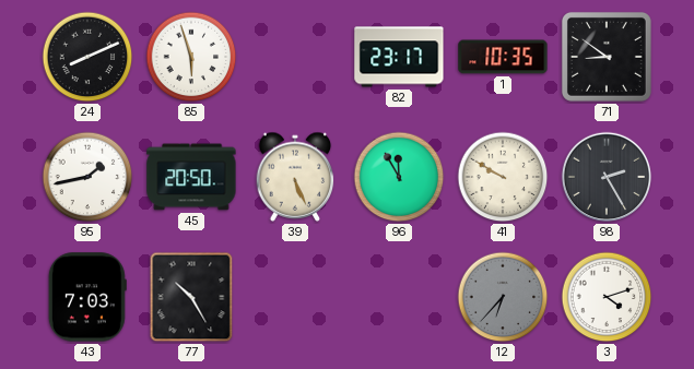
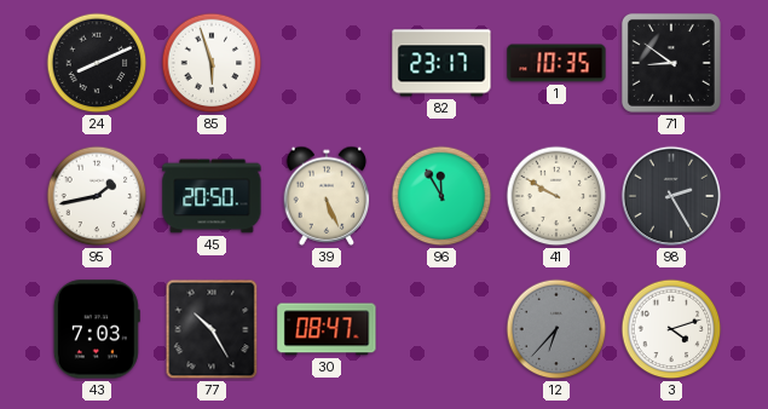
30: none -> 08:47
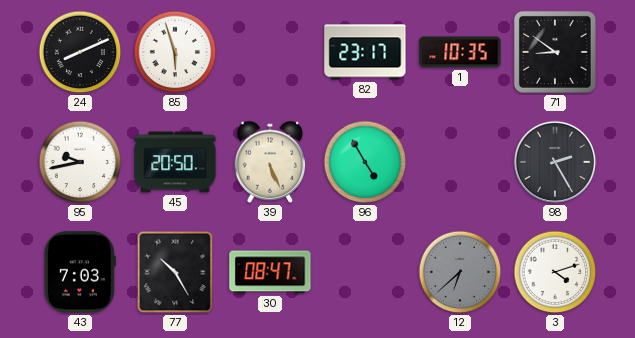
95: 1:43 -> 9:43
96: 11:55 -> 4:55
41: 9:50 -> none
12: 6:37 -> 6:38
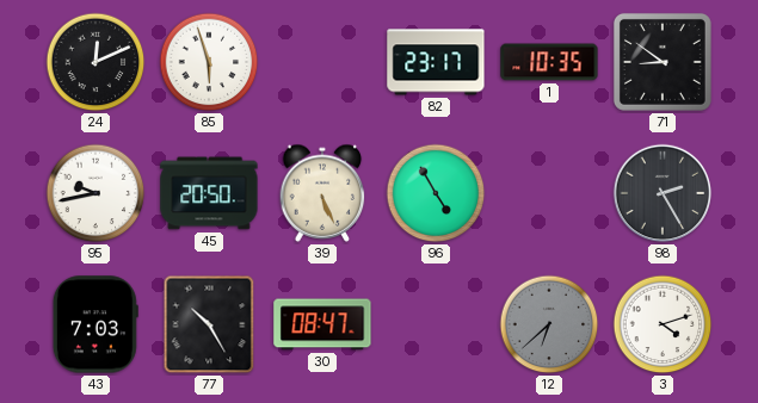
24: 8:11 -> 12:11
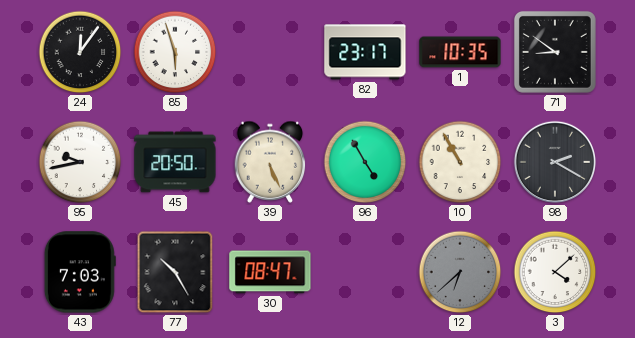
24: 12:11 -> 12:06
10: none -> 10:55
98: 2:25 -> 2:20
3: 4:12 -> 4:08
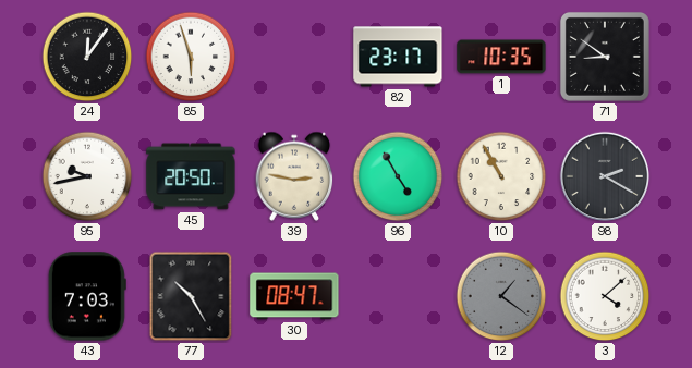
39: 5:26 -> 2:47
12: 6:38 -> 1:21
